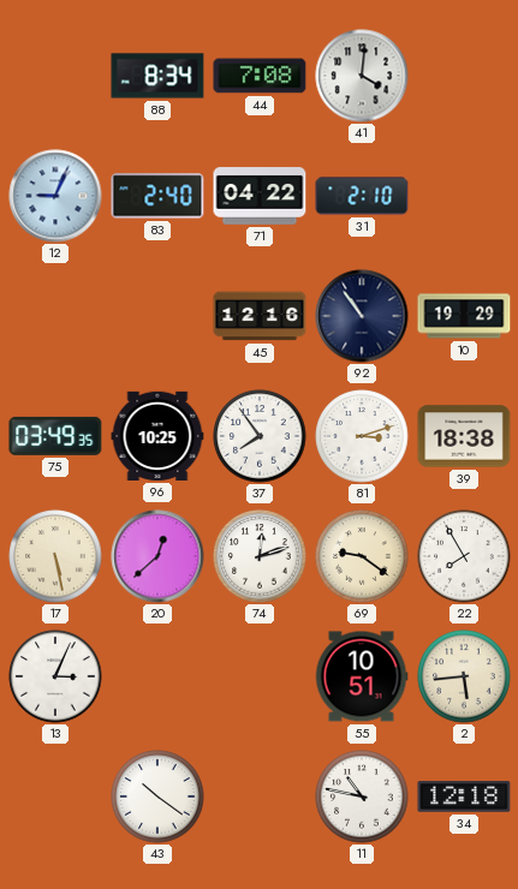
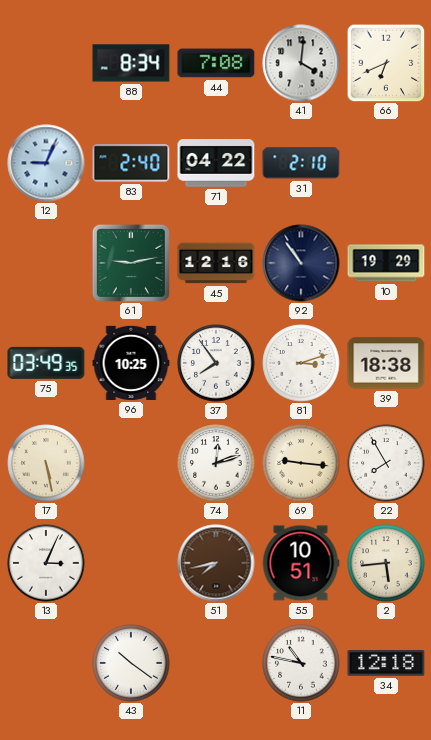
66: none -> 6:41
61: none -> 9:13
20: 12:38 -> none
69: 9:21 -> 9:16
51: none -> 7:43
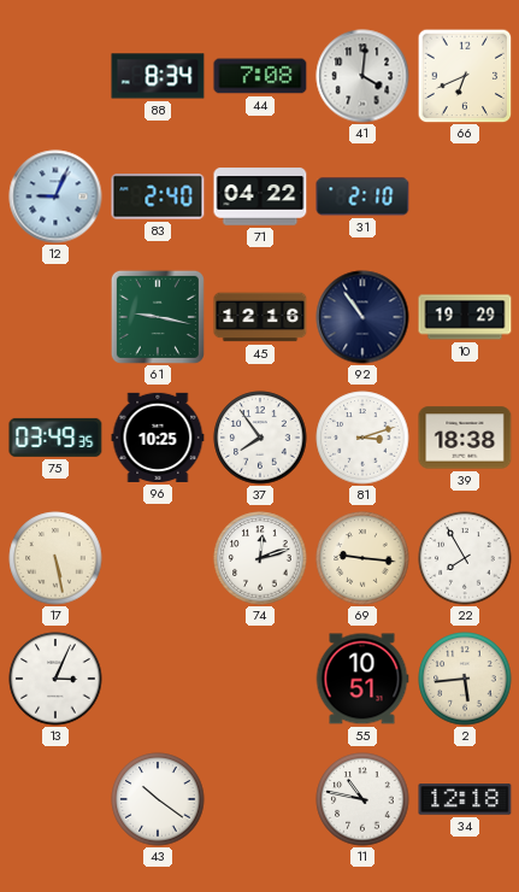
61: 9:13 -> 9:17
51: 7:43 -> none
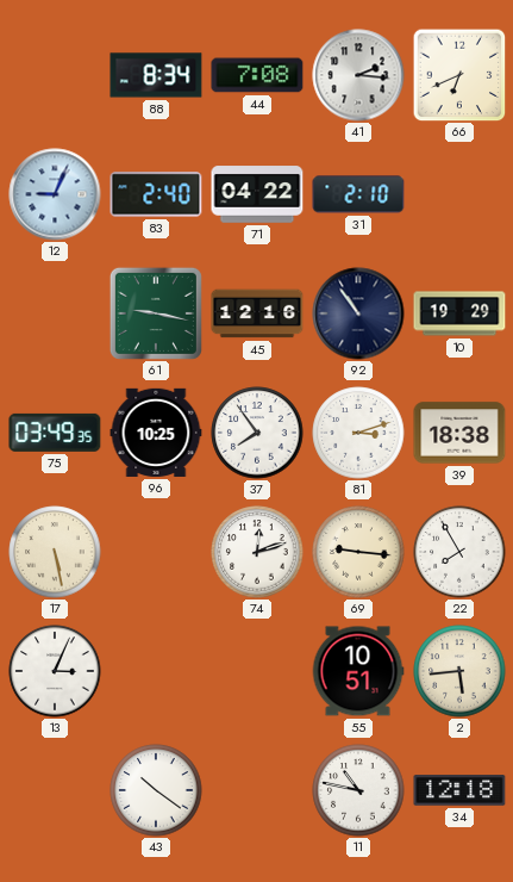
41: 4:01 -> 2:16
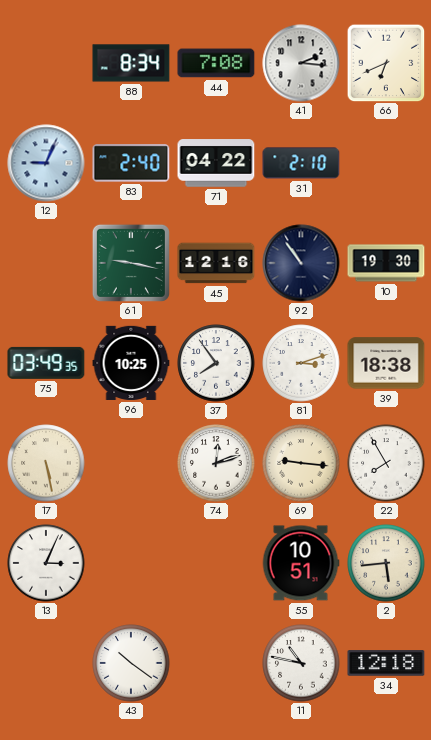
10: 19:29 -> 19:30
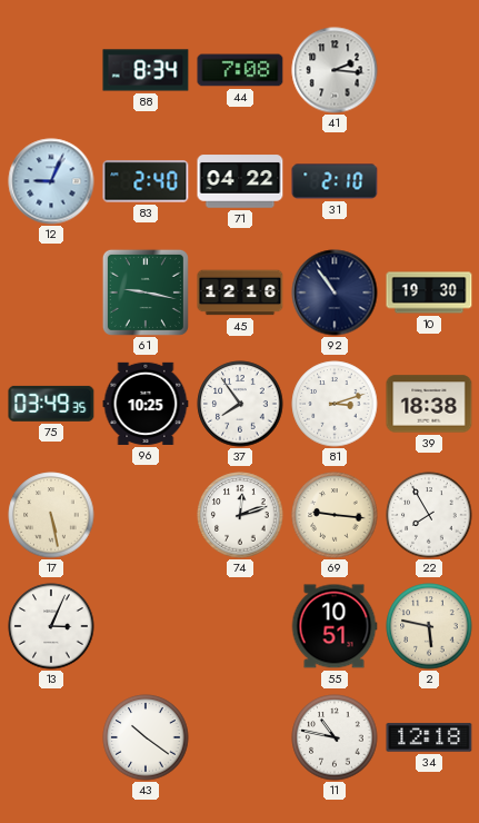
66: 6:41 -> none
2: 5:44 -> 5:47
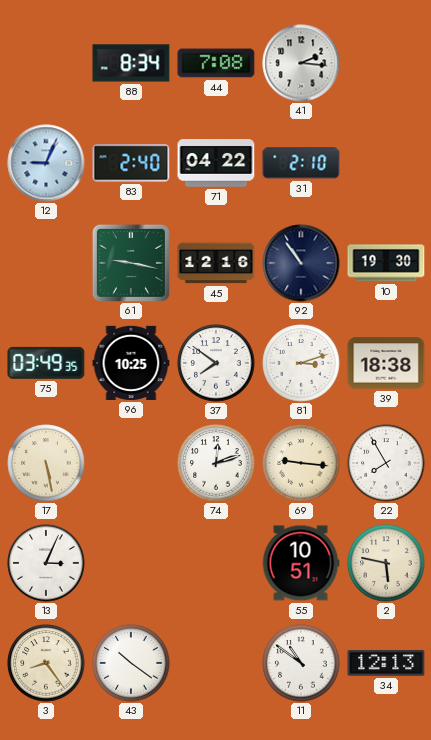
37: 7:54 -> 7:51
3: none -> 8:24
11: 10:47 -> 10:51
34: 12:18 -> 12:13
